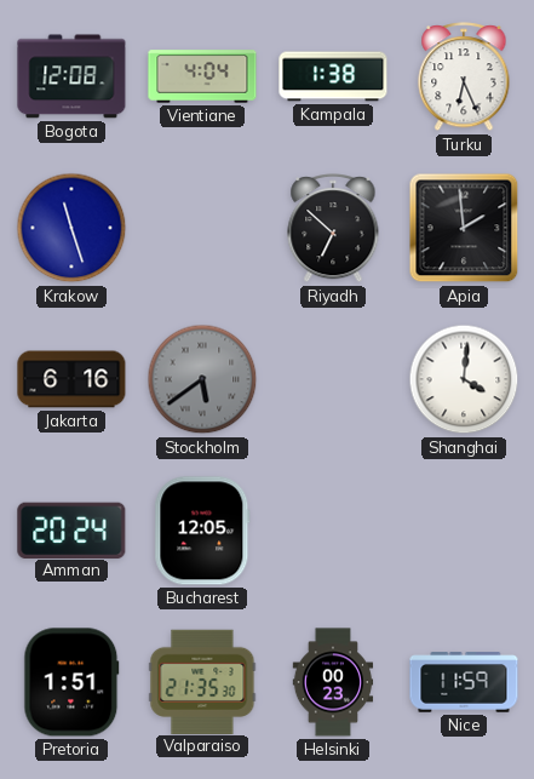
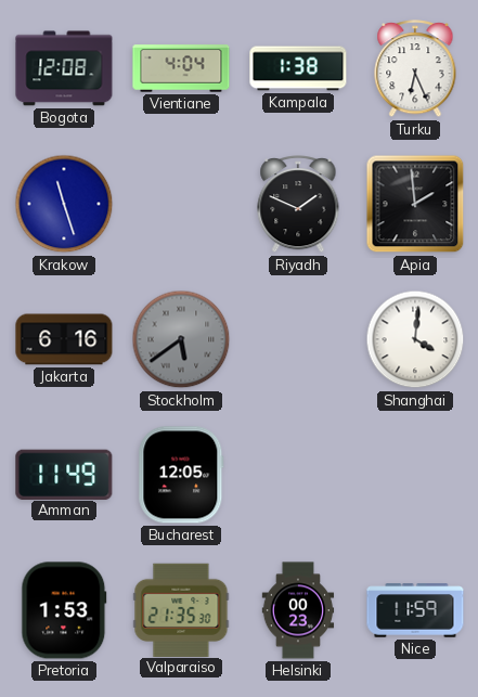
Riyadh: 6:52 -> 1:49
Amman: 20:24 -> 11:49
Pretoria: 1:51 -> 1:53
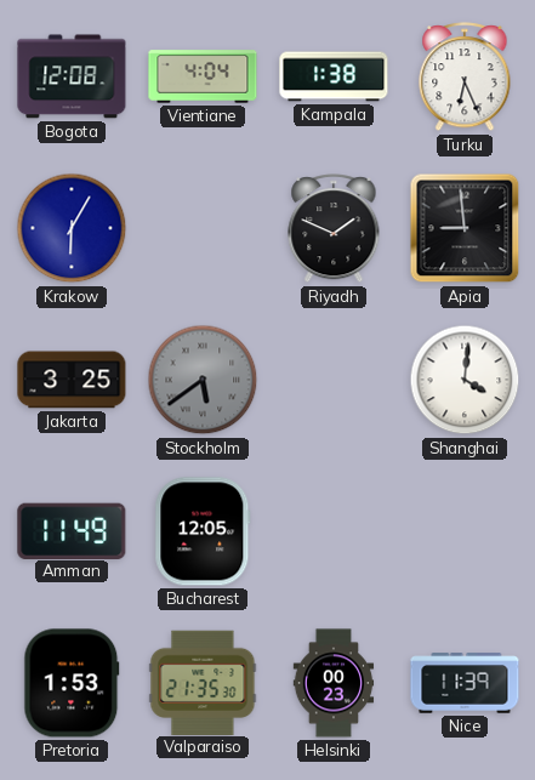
Krakow: 11:27 -> 6:05
Apia: 1:59 -> 8:59
Jakarta: 6:16 -> 3:25
Nice: 11:59 -> 11:39
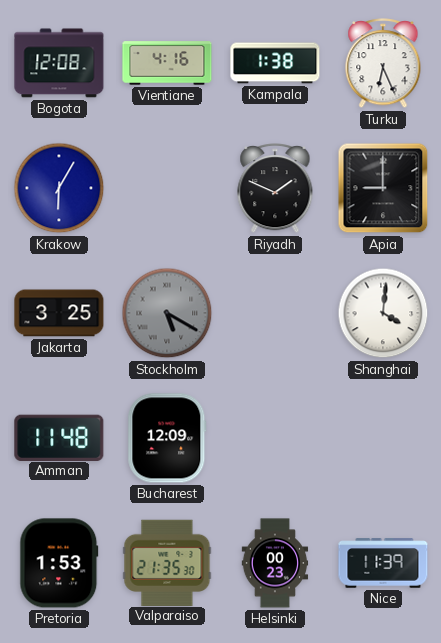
Vientiane: 4:04 -> 4:16
Apia: 8:59 -> 9:00
Stockholm: 5:39 -> 5:20
Amman: 11:49 -> 11:48
Bucharest: 12:05 -> 12:09
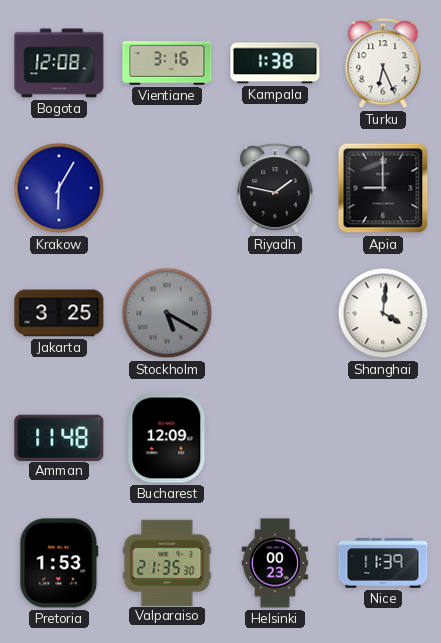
Vientiane: 4:16 -> 3:16
Riyadh: 1:49 -> 1:47
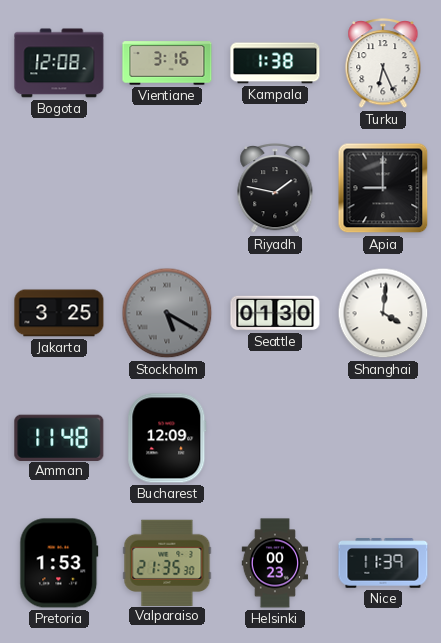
Krakow: 6:05 -> none
Seattle: none -> 01:30
